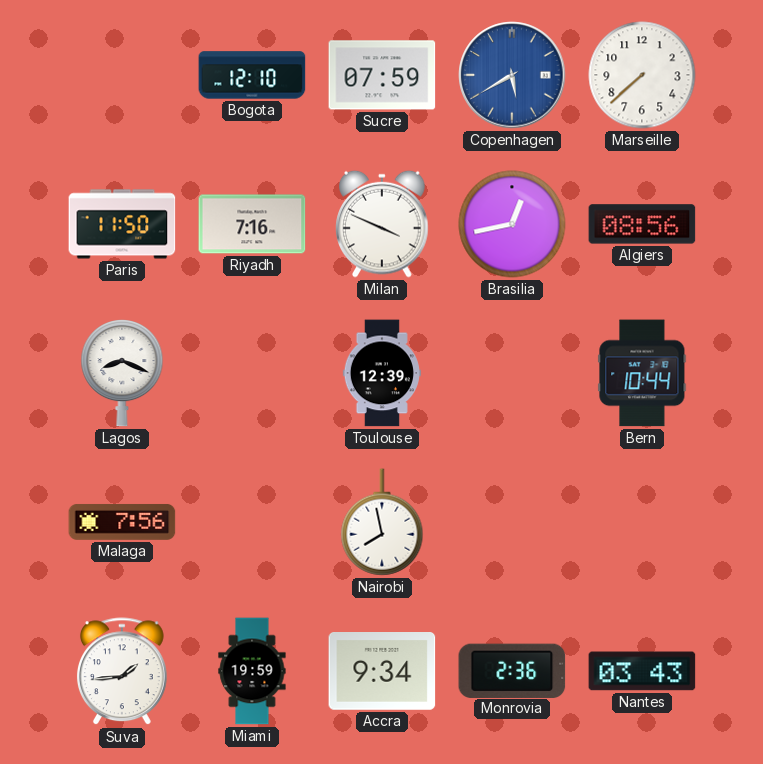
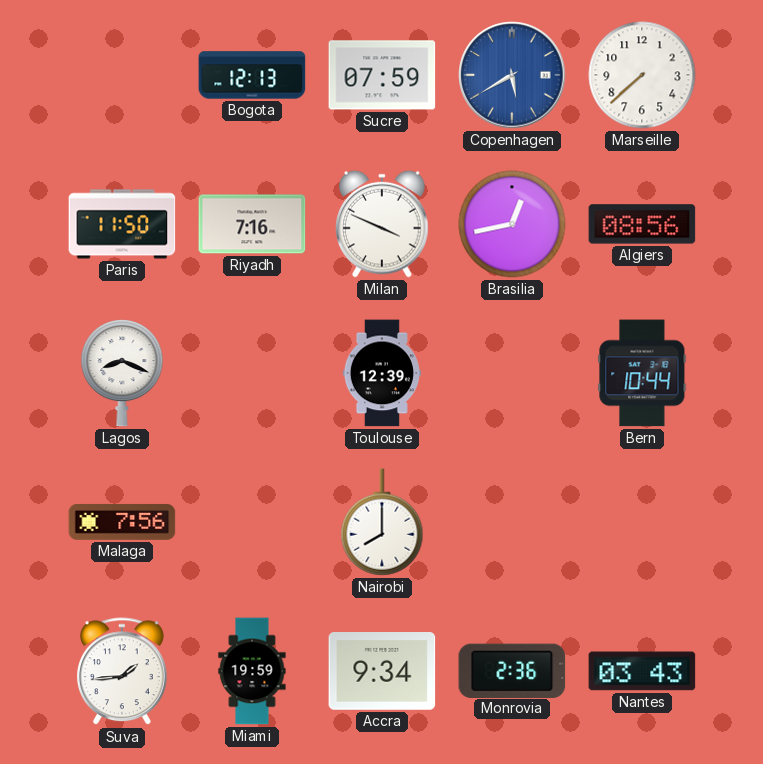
Bogota: 12:10 -> 12:13
Nairobi: 7:58 -> 8:00
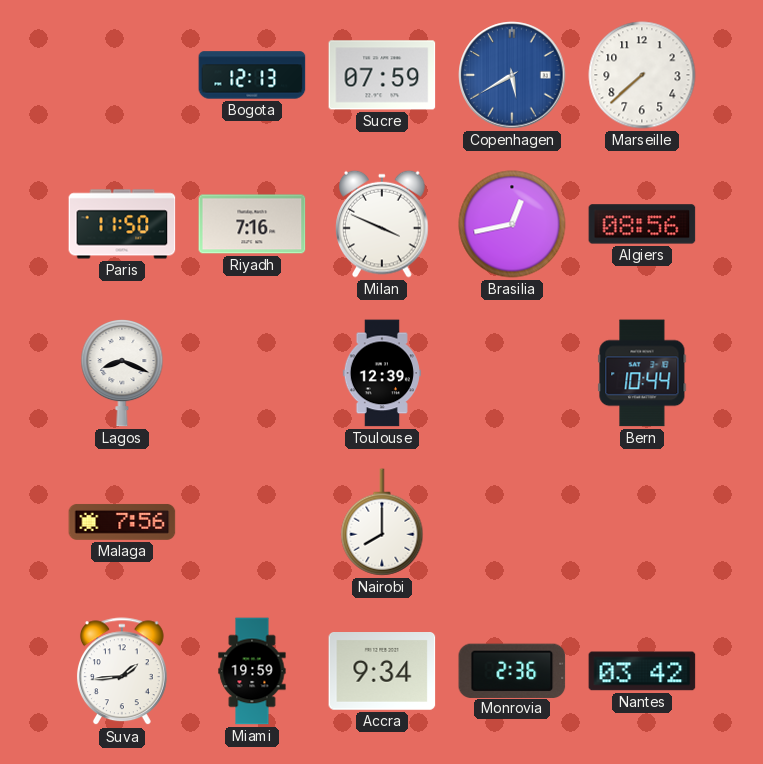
Nantes: 03:43 -> 03:42
